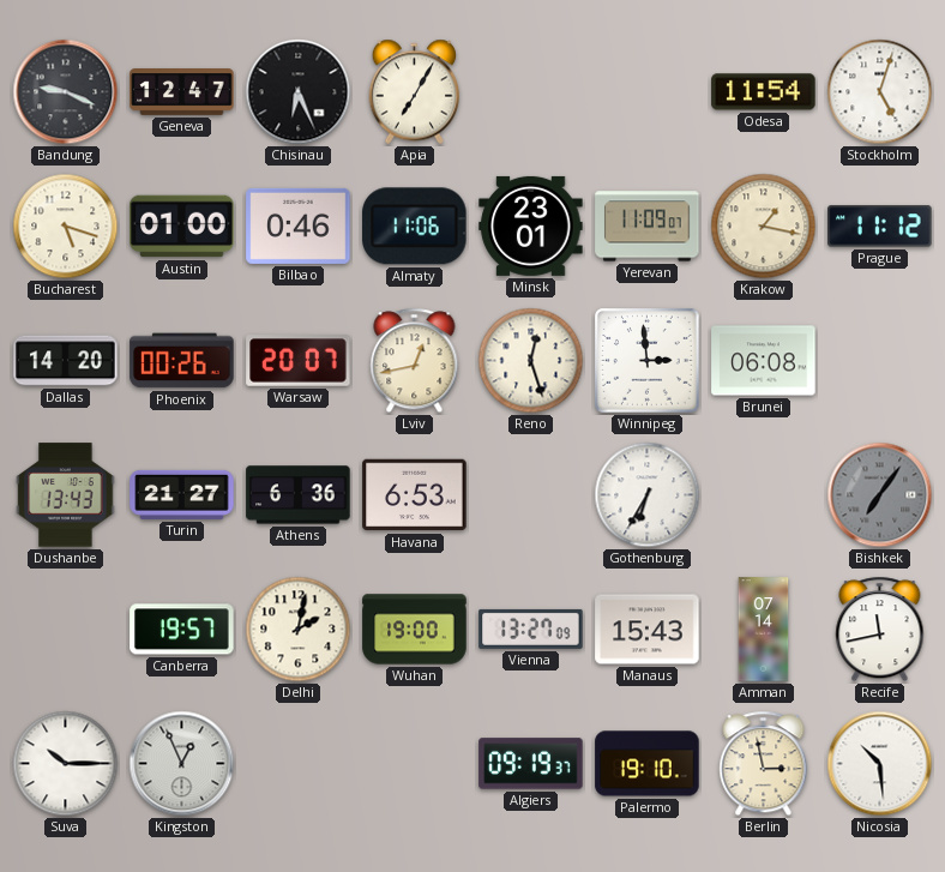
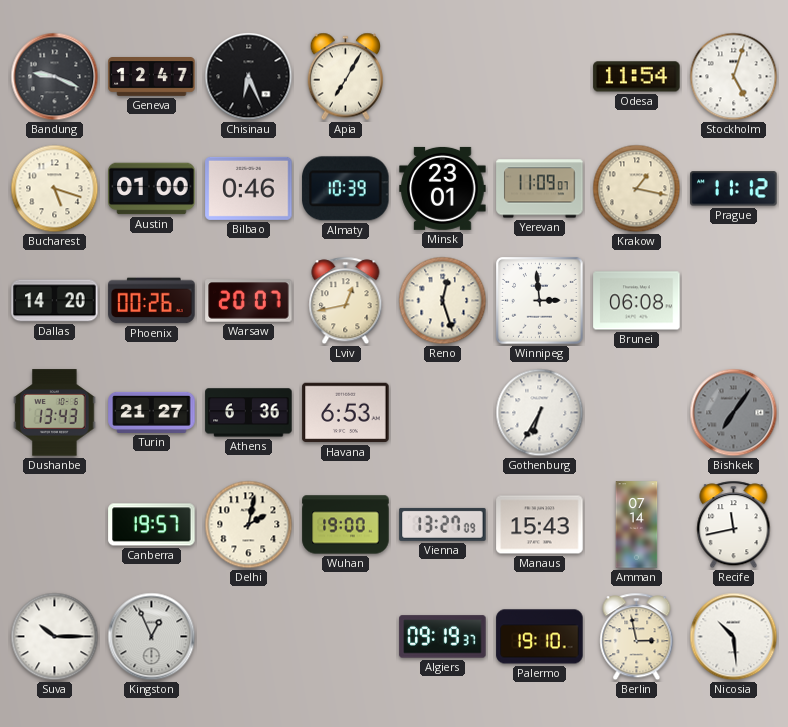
Almaty: 11:06 -> 10:39
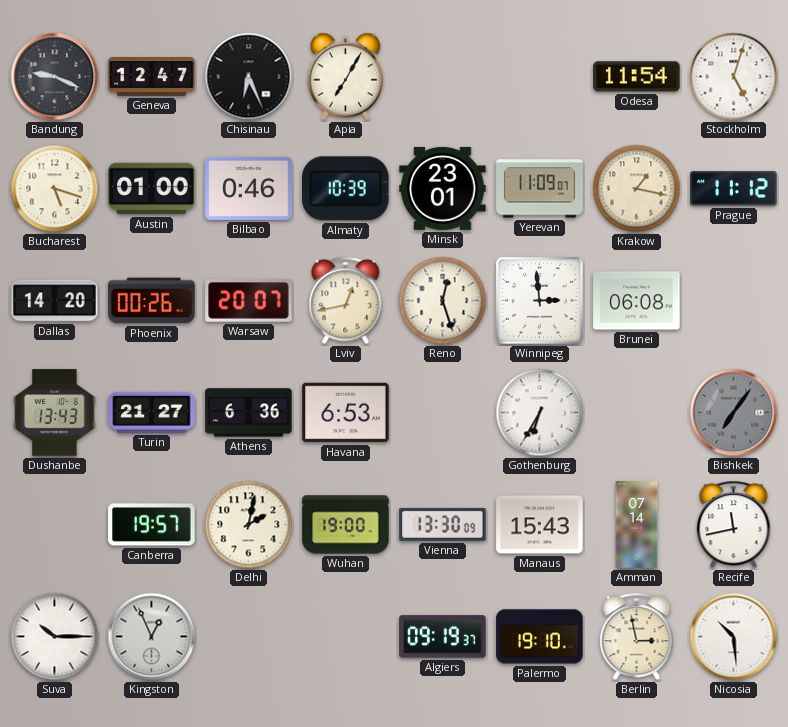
Vienna: 13:27 -> 13:30
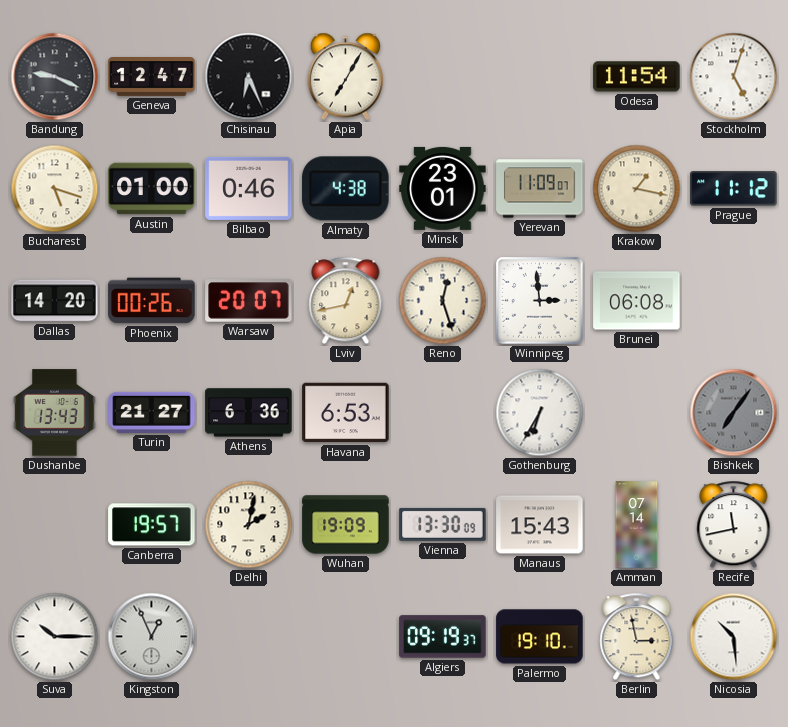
Almaty: 10:39 -> 4:38
Wuhan: 19:00 -> 19:09
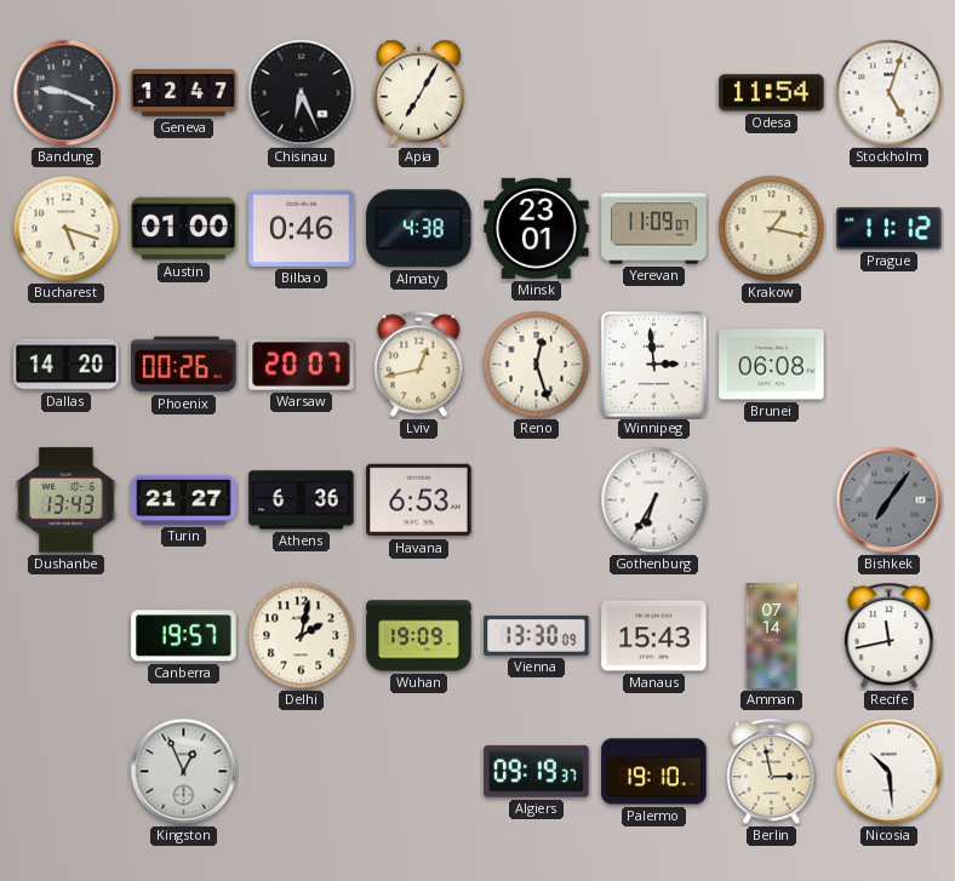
Suva: 10:15 -> none
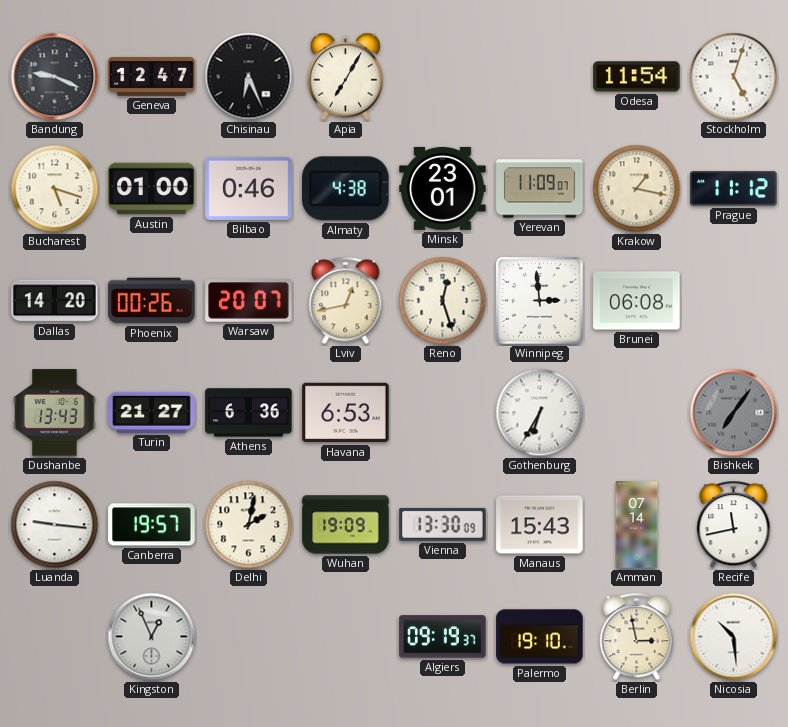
Luanda: none -> 9:16
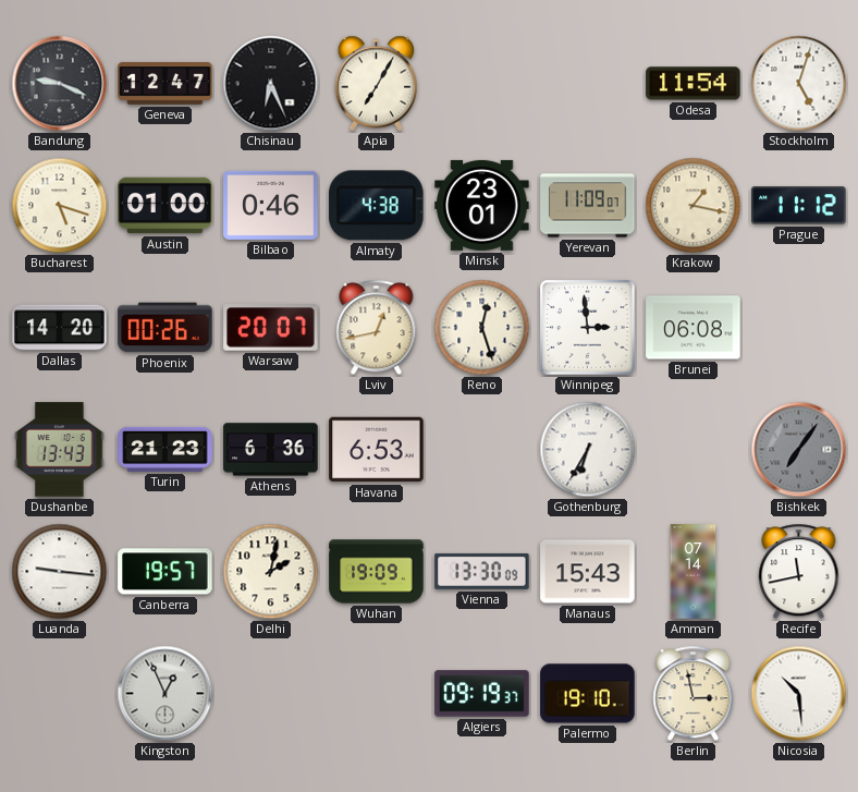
Turin: 21:27 -> 21:23
